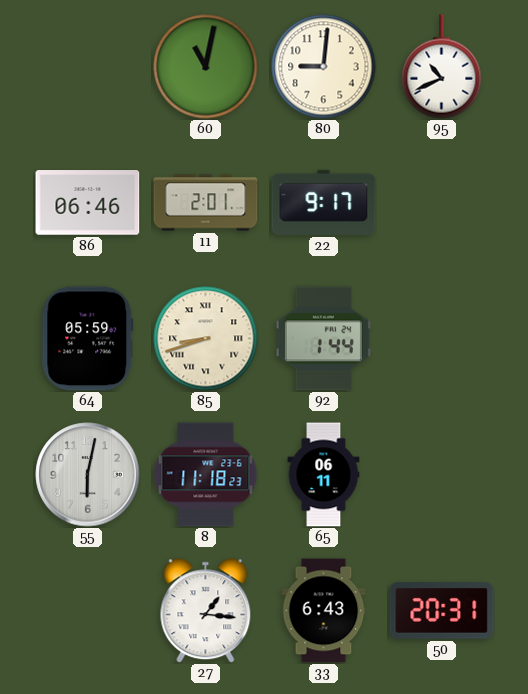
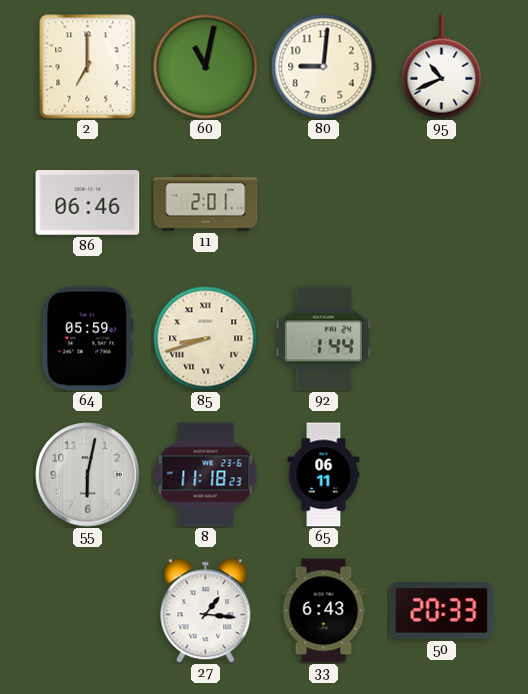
2: none -> 7:00
22: 9:17 -> none
50: 20:31 -> 20:33
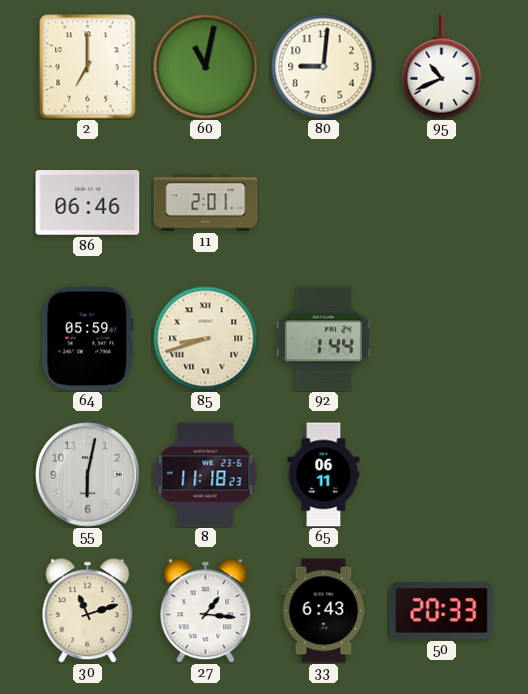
30: none -> 11:12
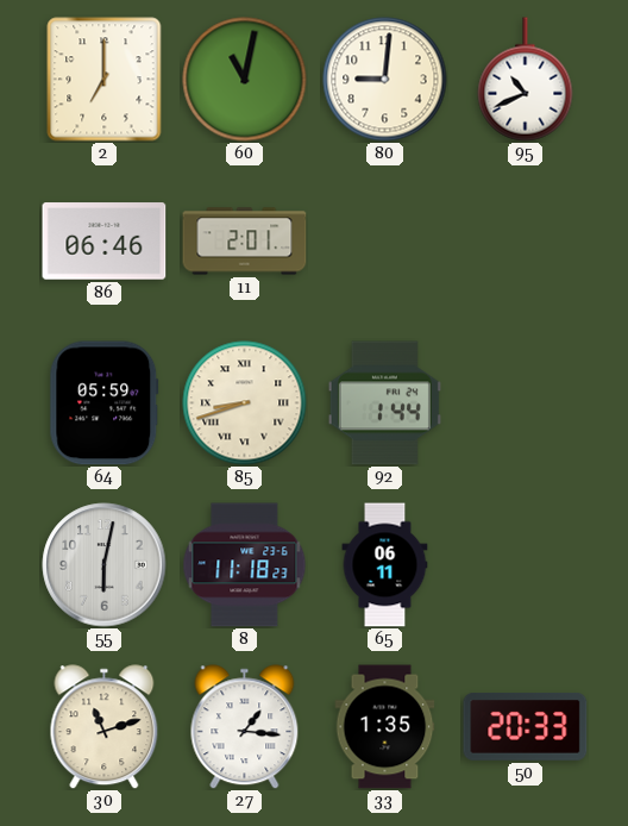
33: 6:43 -> 1:35
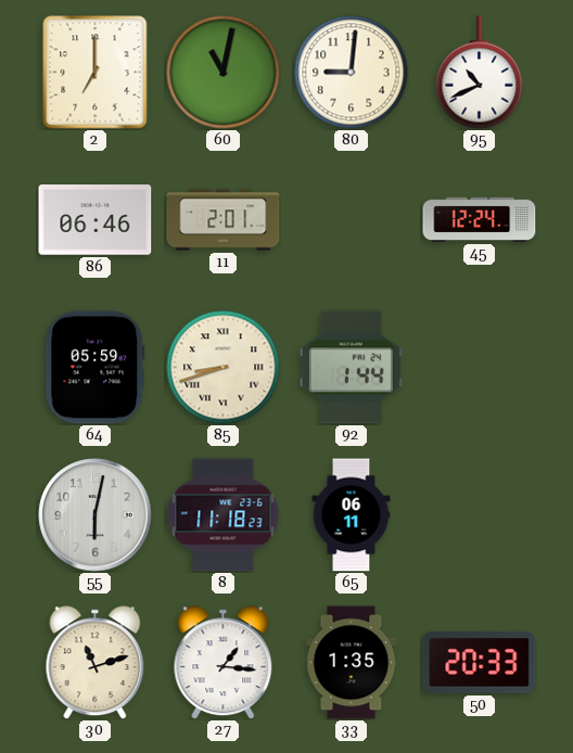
45: none -> 12:24
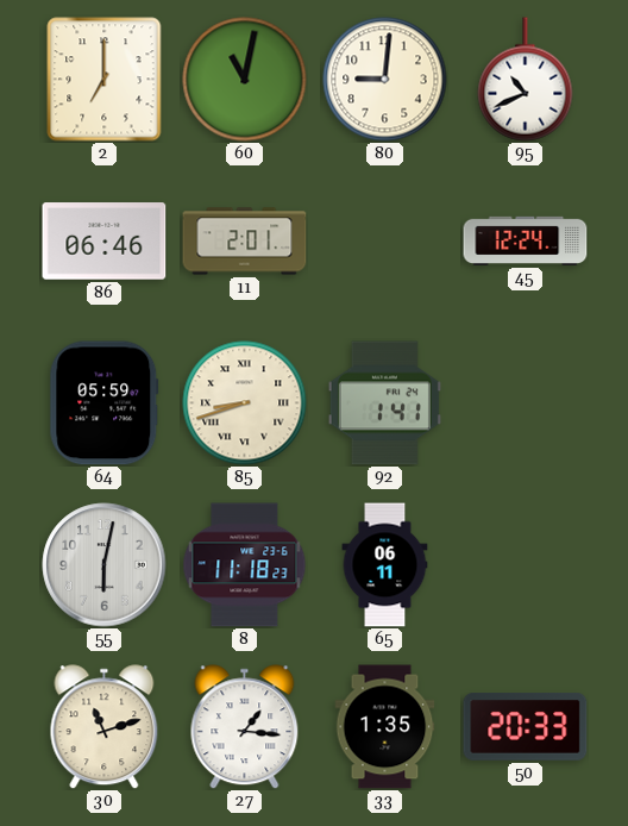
92: 1:44 -> 1:41
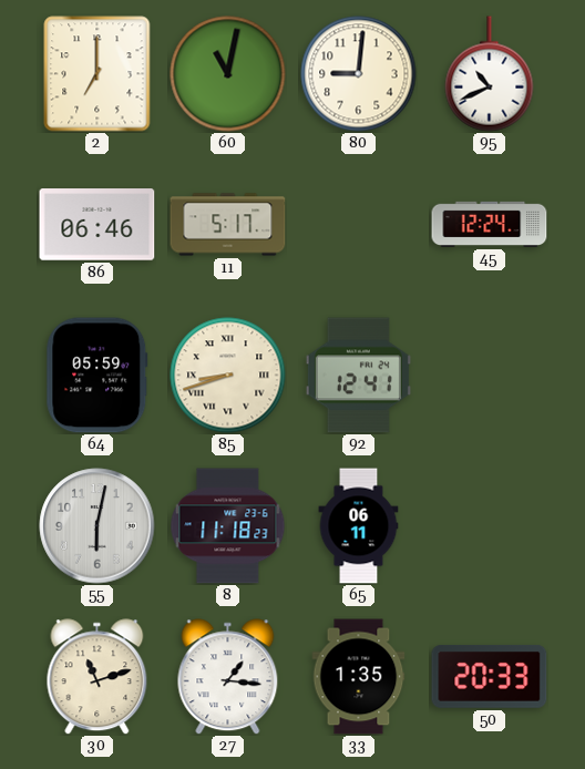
11: 2:01 -> 5:17
92: 1:41 -> 12:41
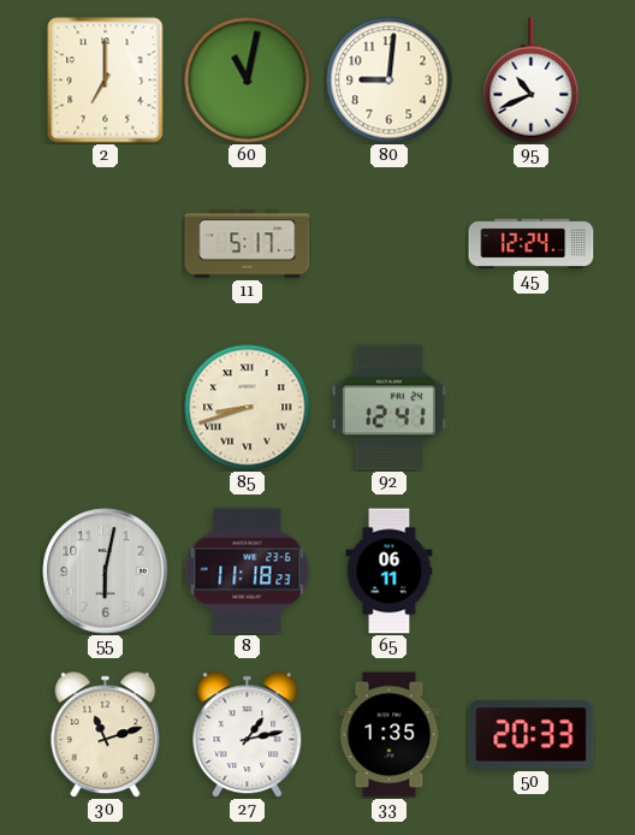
86: 06:46 -> none
64: 05:59 -> none
27: 1:16 -> 1:13
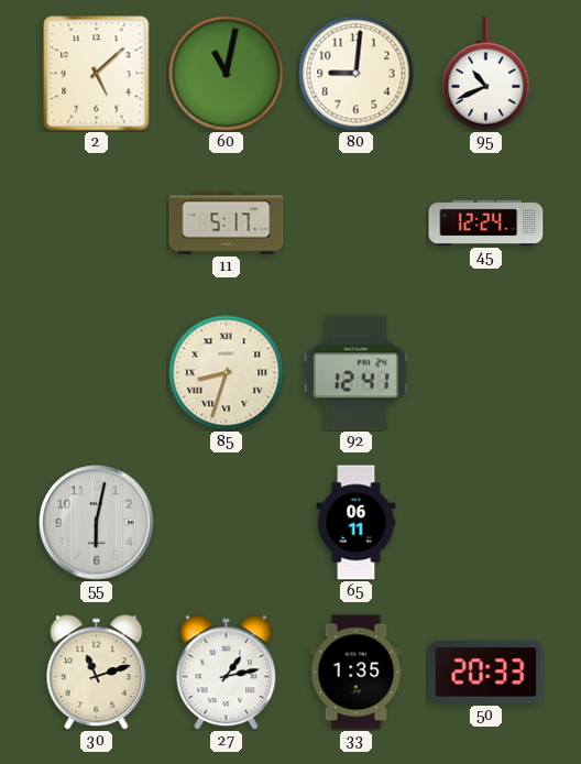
2: 7:00 -> 5:08
85: 8:42 -> 8:33
8: 11:18 -> none
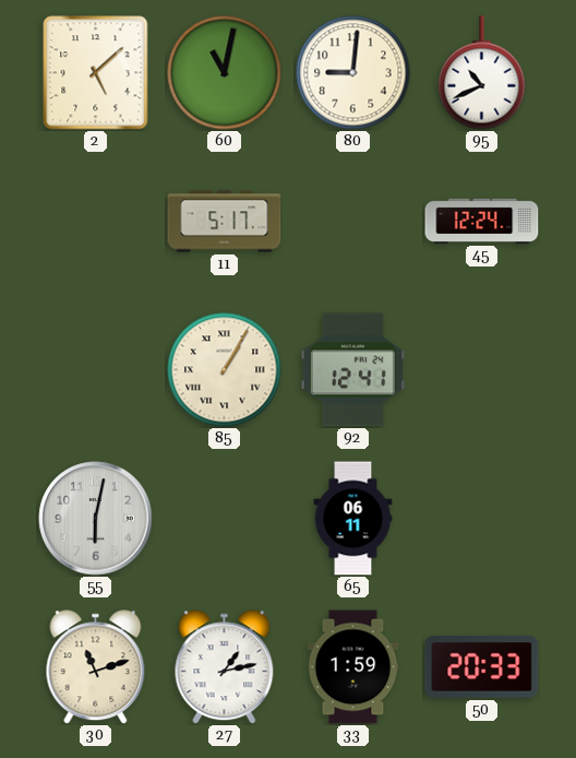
85: 8:33 -> 1:05
33: 1:35 -> 1:59
